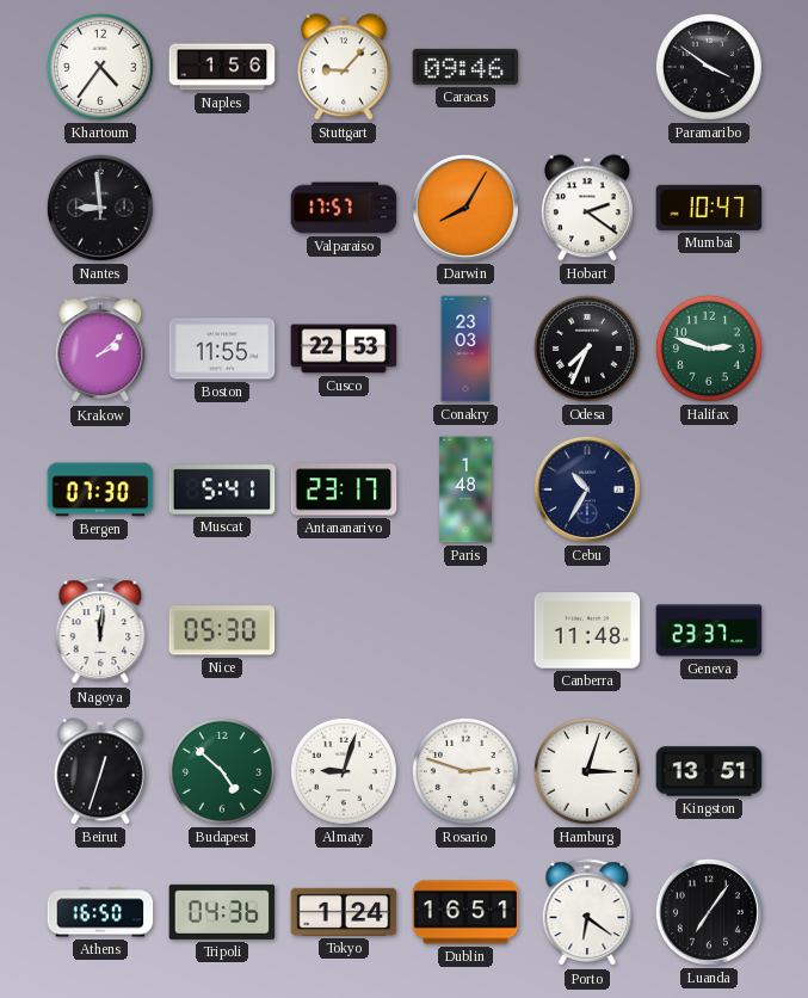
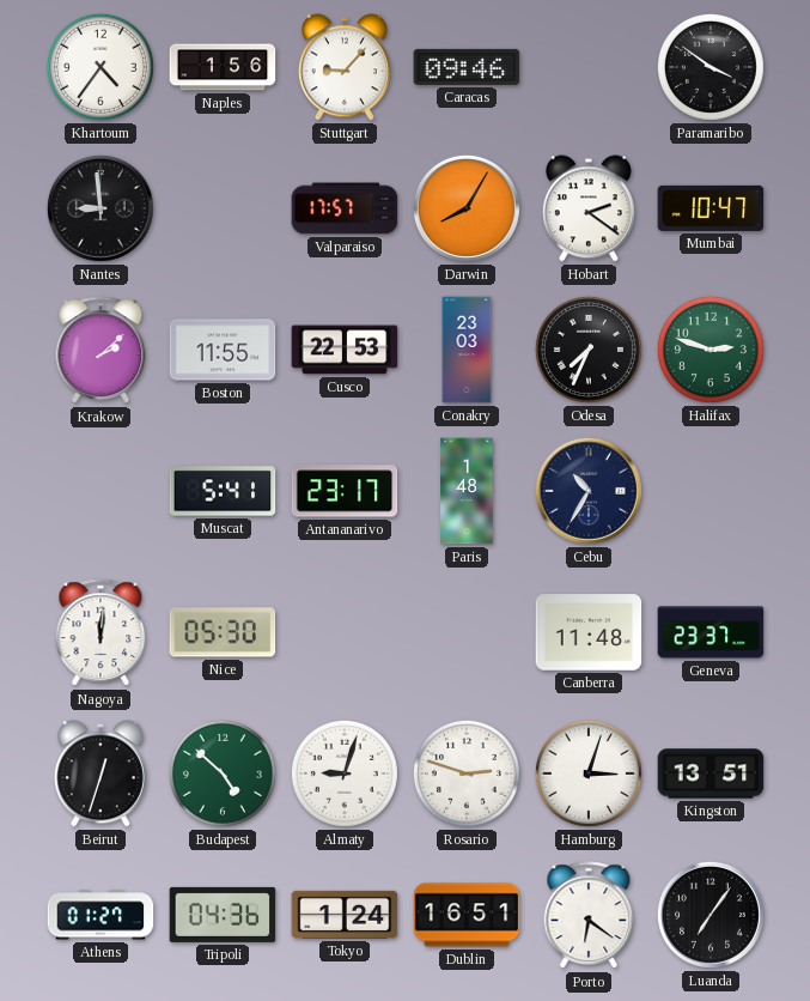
Bergen: 07:30 -> none
Athens: 16:50 -> 01:27
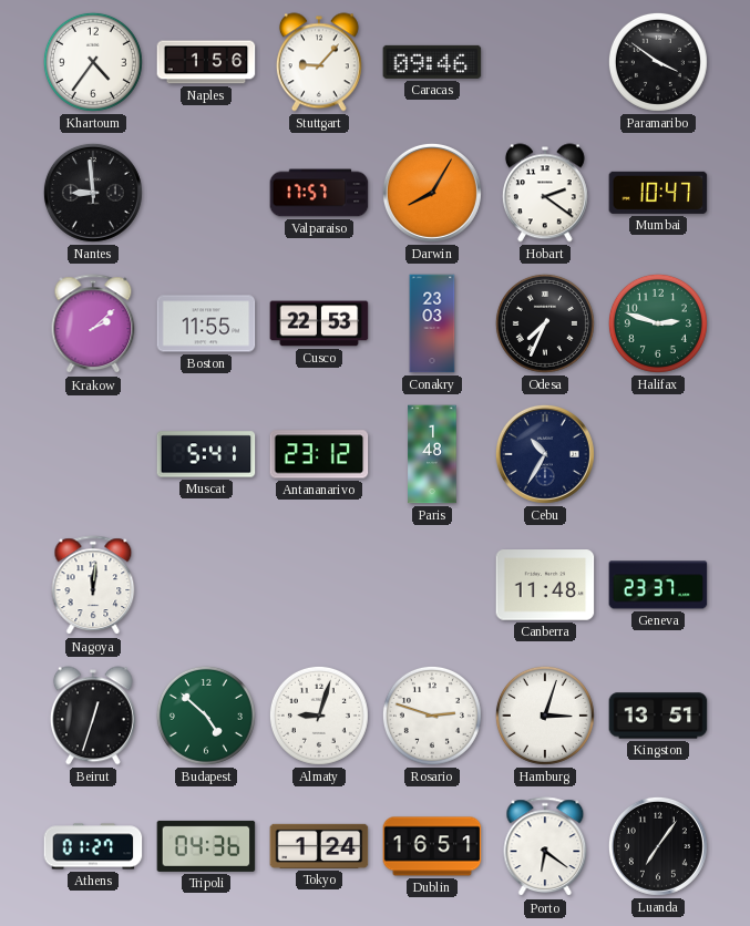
Antananarivo: 23:17 -> 23:12
Nice: 05:30 -> none
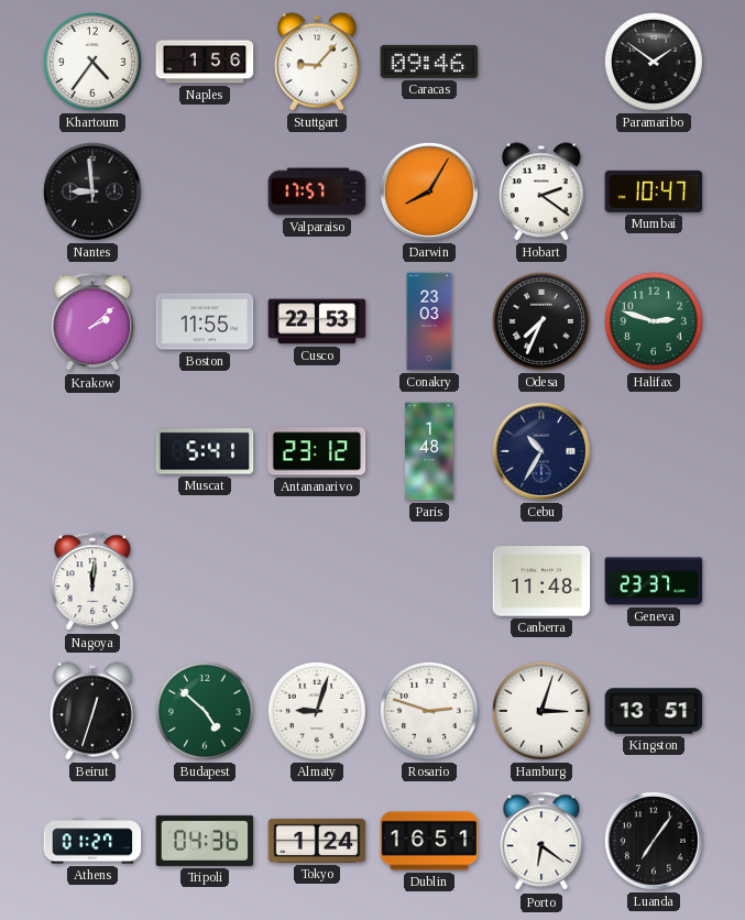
Paramaribo: 3:51 -> 1:51
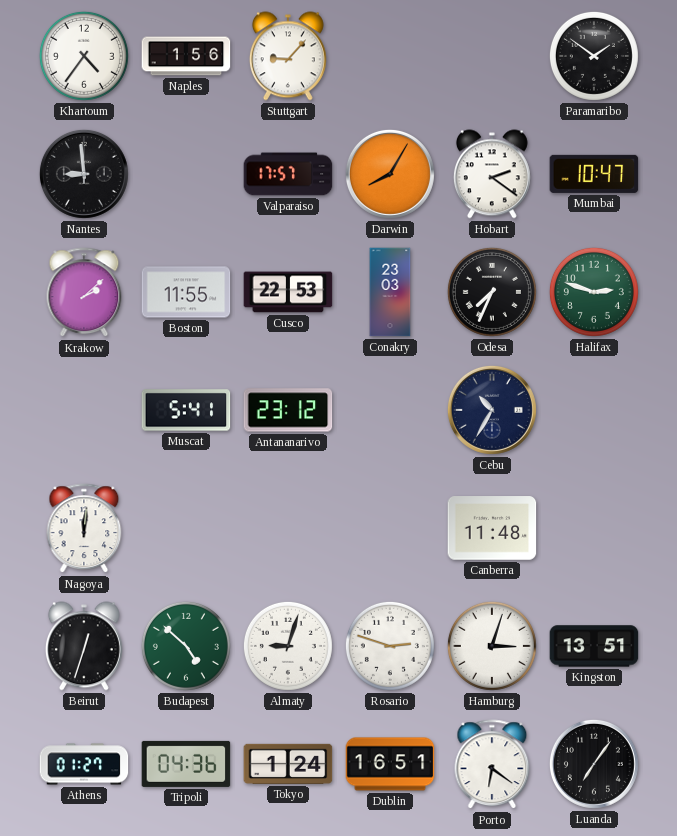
Caracas: 09:46 -> none
Paris: 1:48 -> none
Geneva: 23:37 -> none
